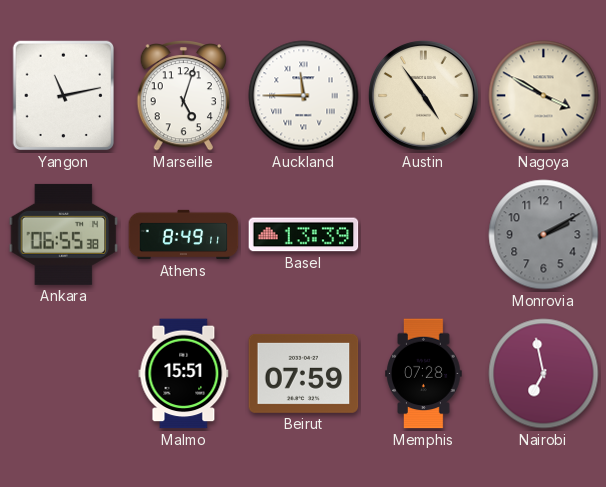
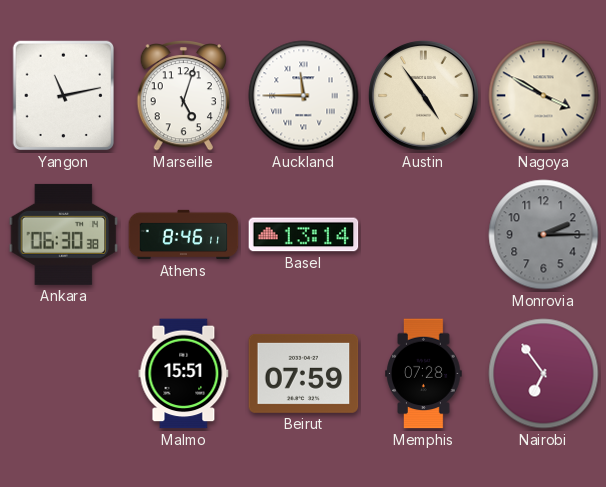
Ankara: 06:55 -> 06:30
Athens: 8:49 -> 8:46
Basel: 13:39 -> 13:14
Monrovia: 2:10 -> 2:15
Nairobi: 6:58 -> 6:54
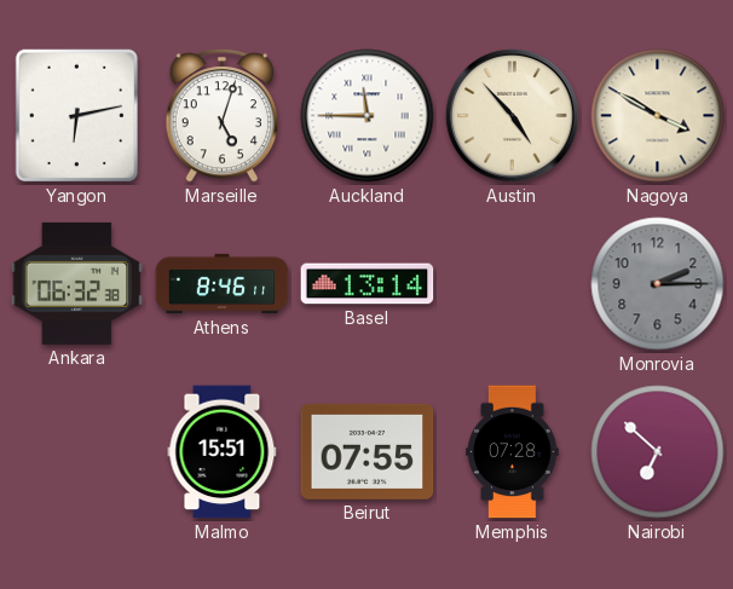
Yangon: 11:13 -> 6:13
Austin: 4:54 -> 4:53
Ankara: 06:30 -> 06:32
Beirut: 07:59 -> 07:55
Nairobi: 6:54 -> 6:52
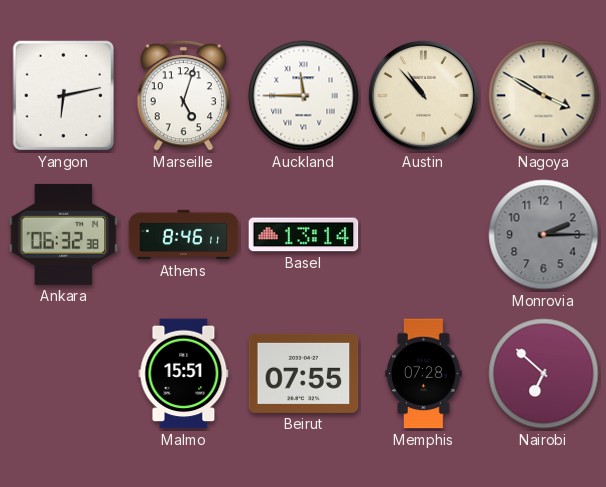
Austin: 4:53 -> 10:53
